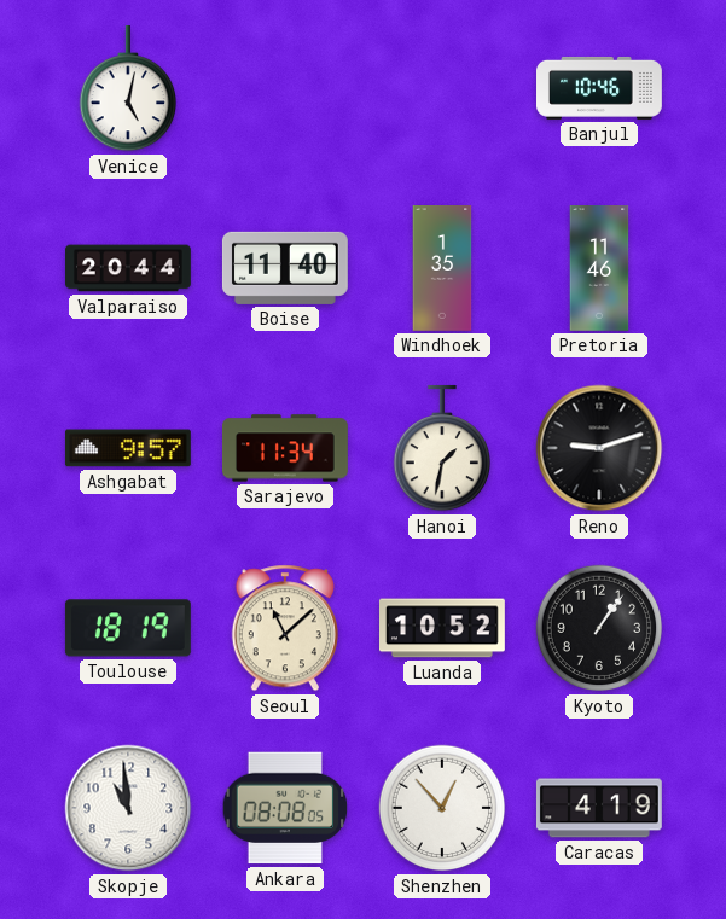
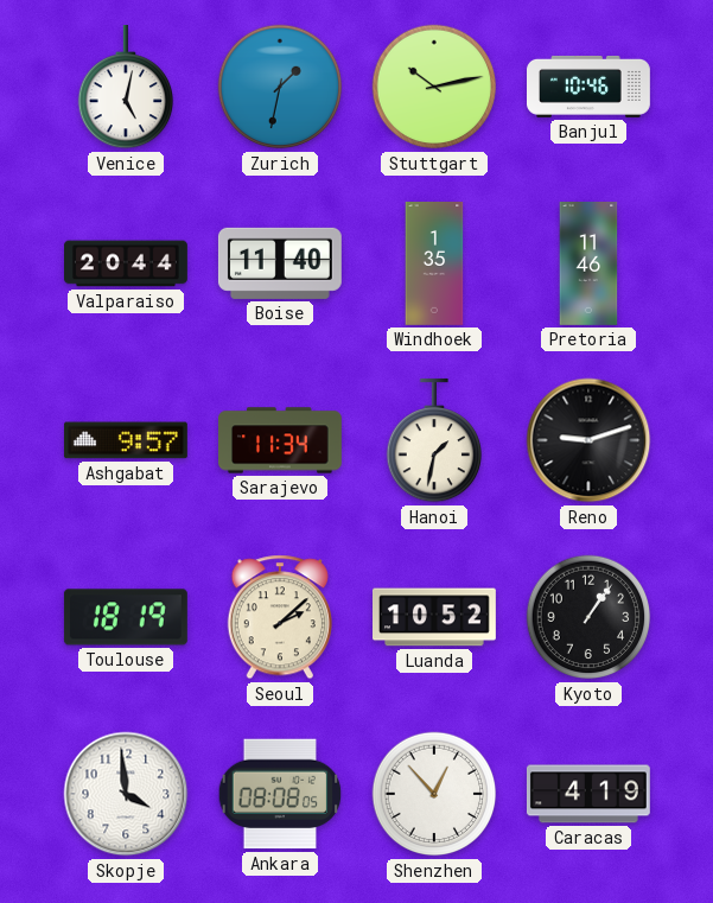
Zurich: none -> 1:32
Stuttgart: none -> 10:13
Seoul: 11:08 -> 2:08
Skopje: 10:59 -> 3:59
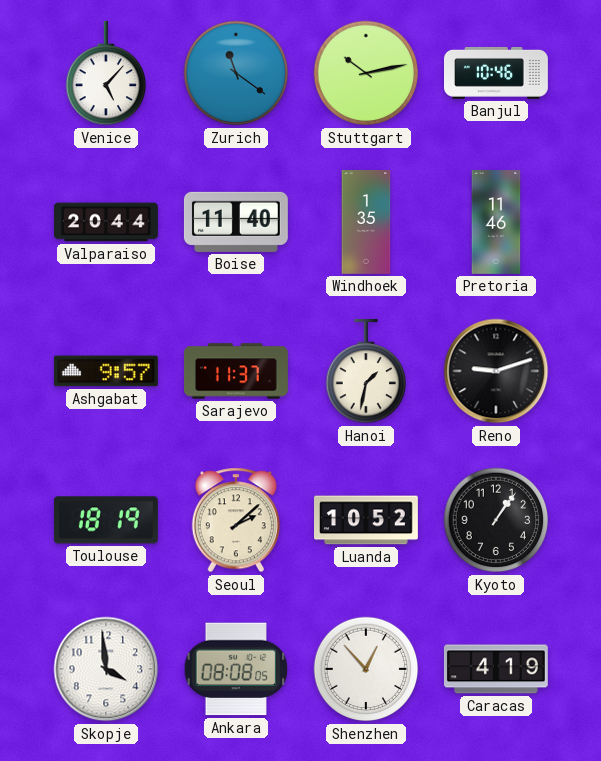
Venice: 5:02 -> 5:07
Zurich: 1:32 -> 11:21
Sarajevo: 11:34 -> 11:37
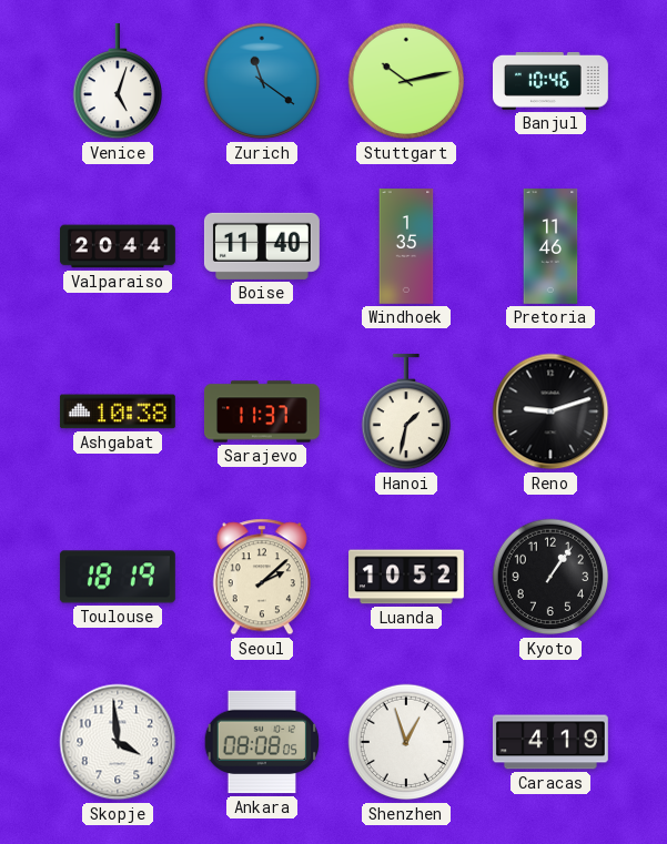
Venice: 5:07 -> 5:03
Ashgabat: 9:57 -> 10:38
Shenzhen: 12:53 -> 12:57
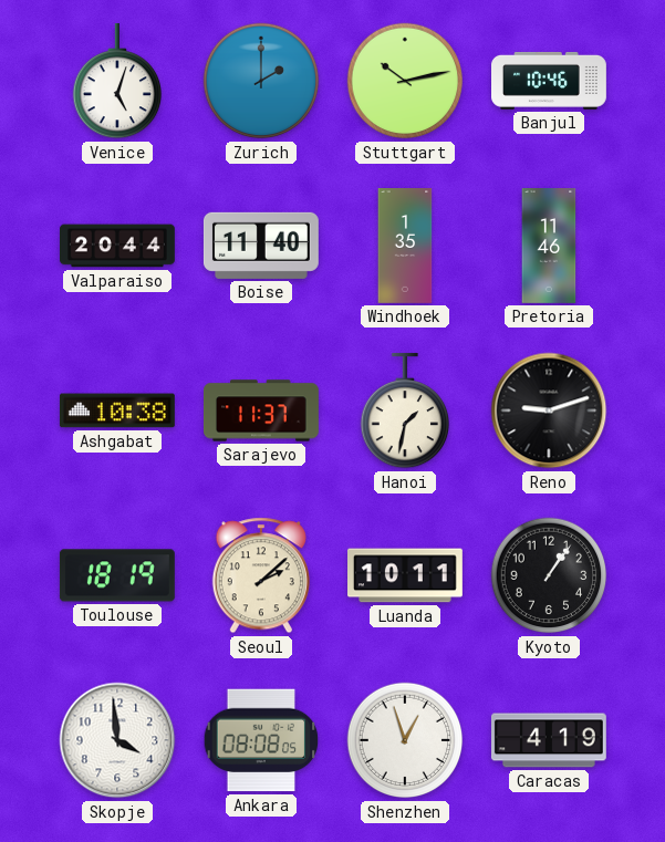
Zurich: 11:21 -> 2:00
Luanda: 10:52 -> 10:11
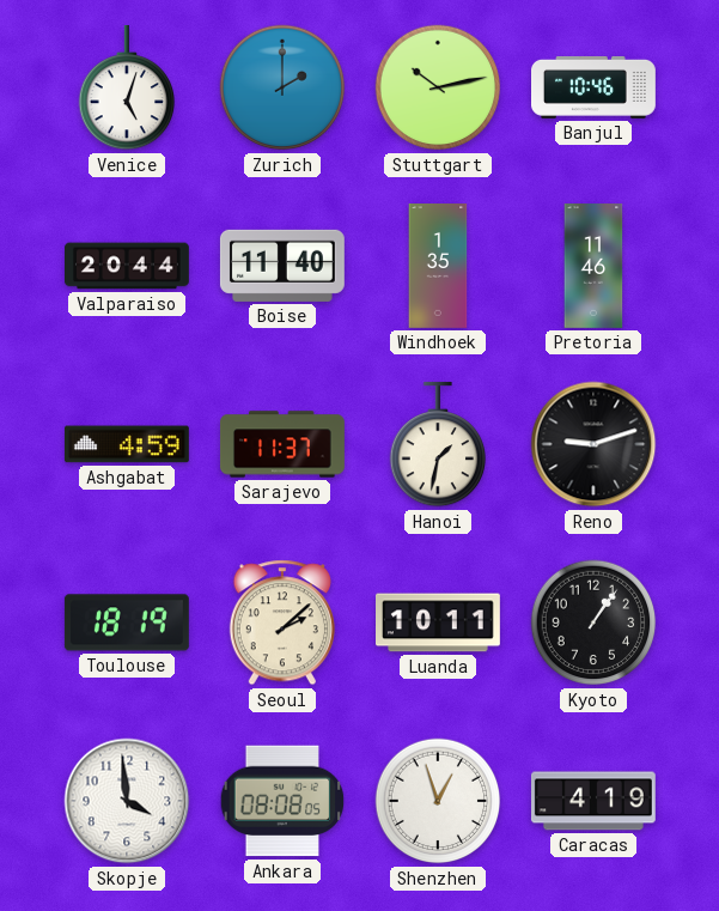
Ashgabat: 10:38 -> 4:59
